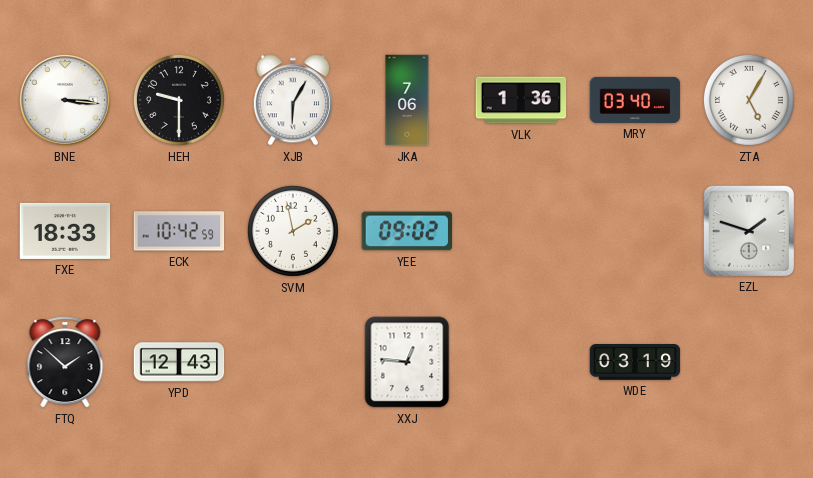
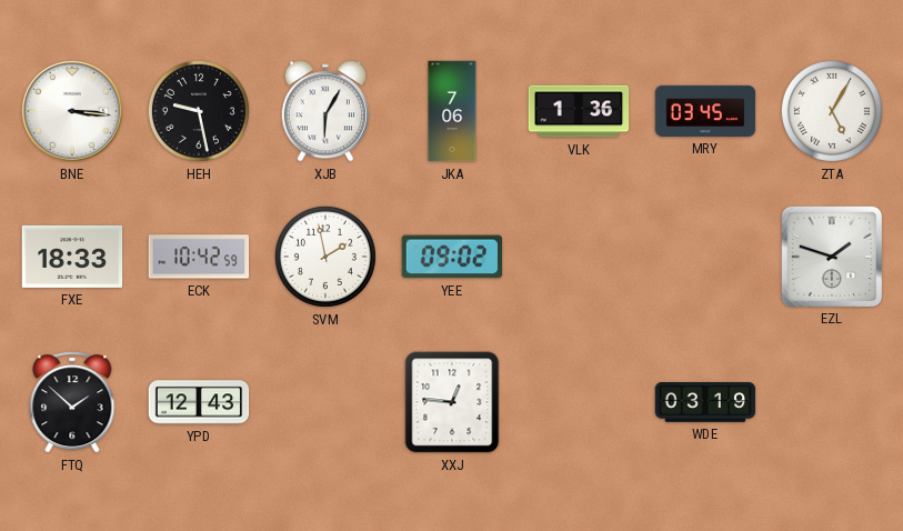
HEH: 9:30 -> 9:28
MRY: 03:40 -> 03:45
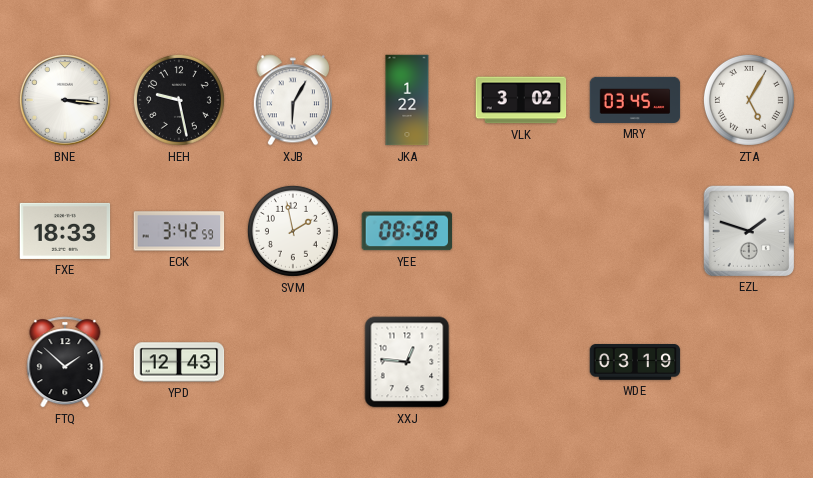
JKA: 7:06 -> 1:22
VLK: 1:36 -> 3:02
ECK: 10:42 -> 3:42
YEE: 09:02 -> 08:58
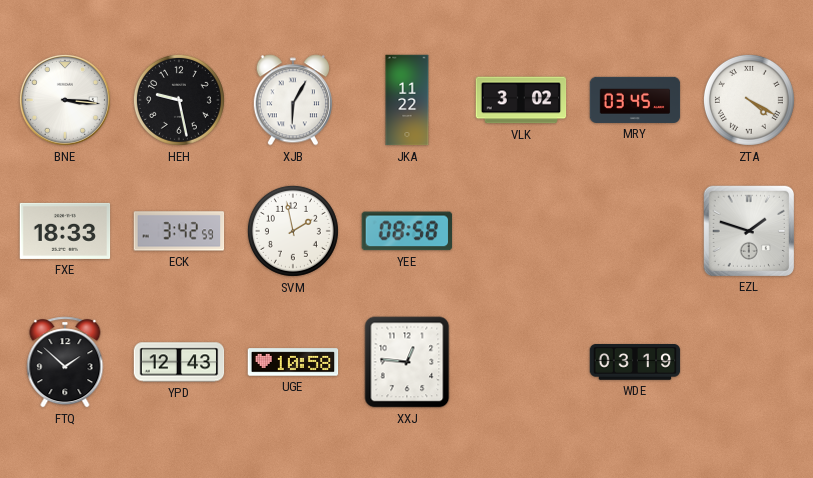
JKA: 1:22 -> 11:22
ZTA: 5:05 -> 4:20
UGE: none -> 10:58
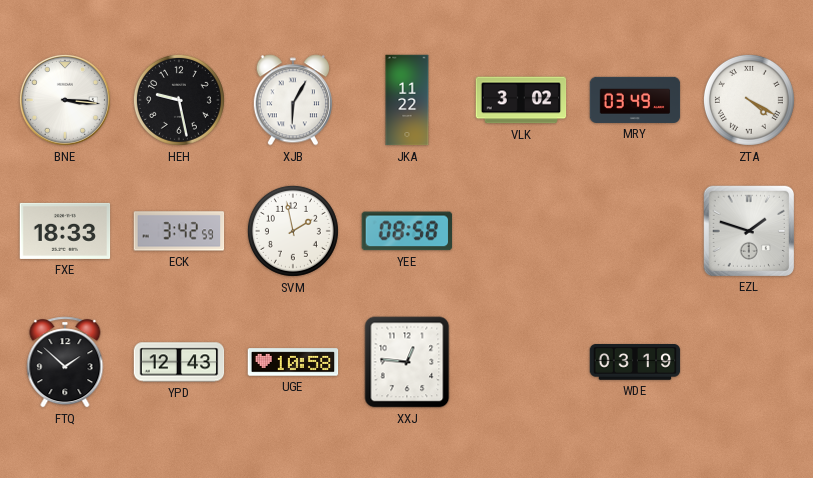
MRY: 03:45 -> 03:49
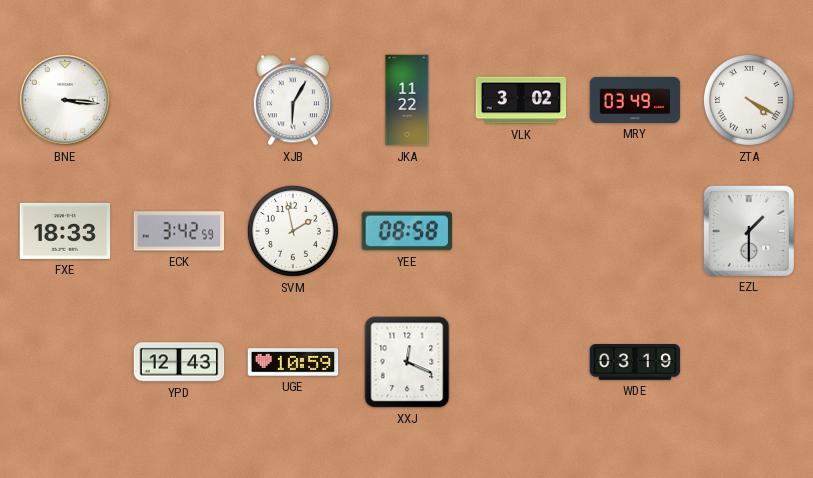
HEH: 9:28 -> none
EZL: 1:48 -> 1:30
FTQ: 1:52 -> none
UGE: 10:58 -> 10:59
XXJ: 12:46 -> 12:19
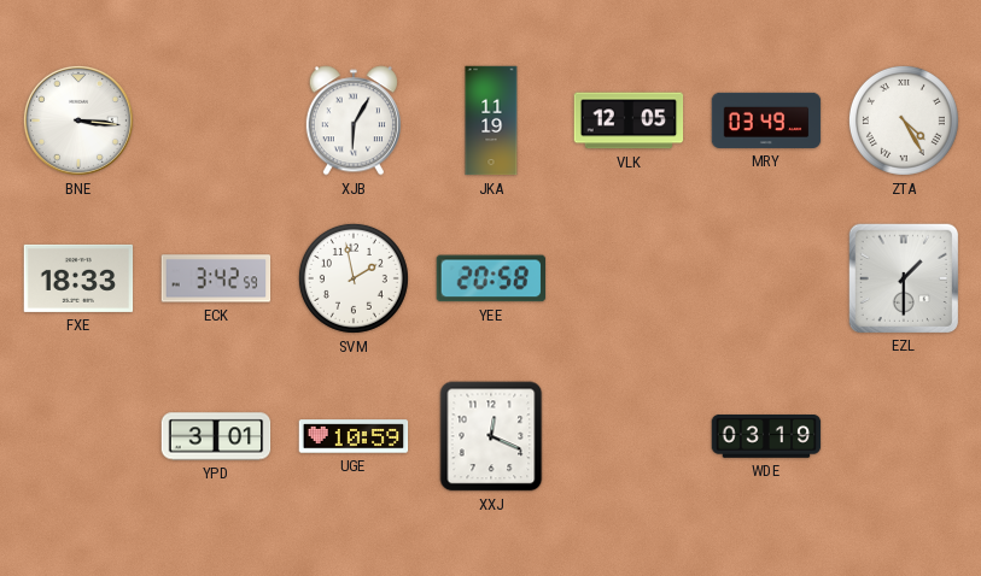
JKA: 11:22 -> 11:19
VLK: 3:02 -> 12:05
ZTA: 4:20 -> 4:25
YEE: 08:58 -> 20:58
YPD: 12:43 -> 3:01
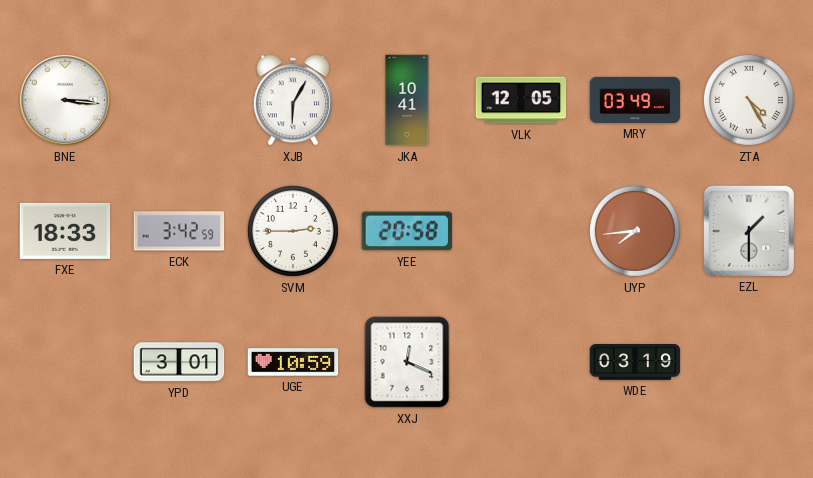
JKA: 11:19 -> 10:41
SVM: 1:58 -> 2:45
UYP: none -> 7:44
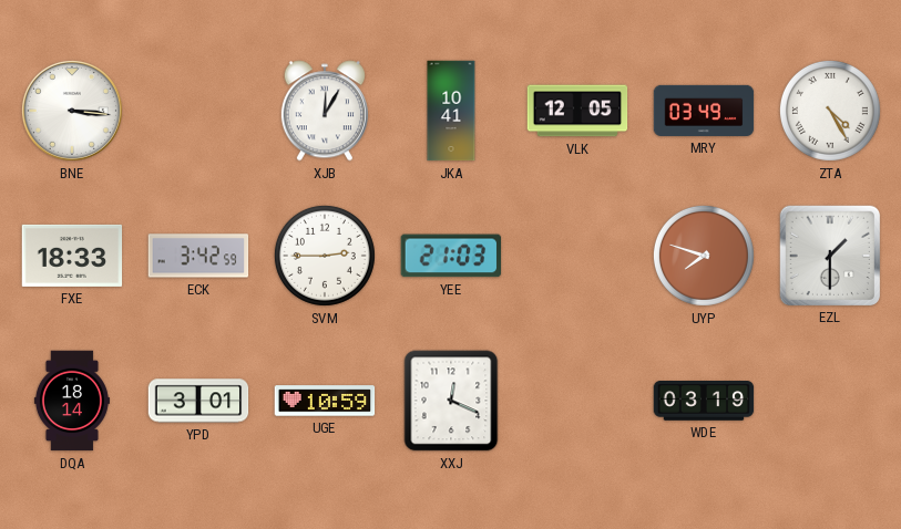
XJB: 6:05 -> 12:05
YEE: 20:58 -> 21:03
UYP: 7:44 -> 7:48
DQA: none -> 18:14
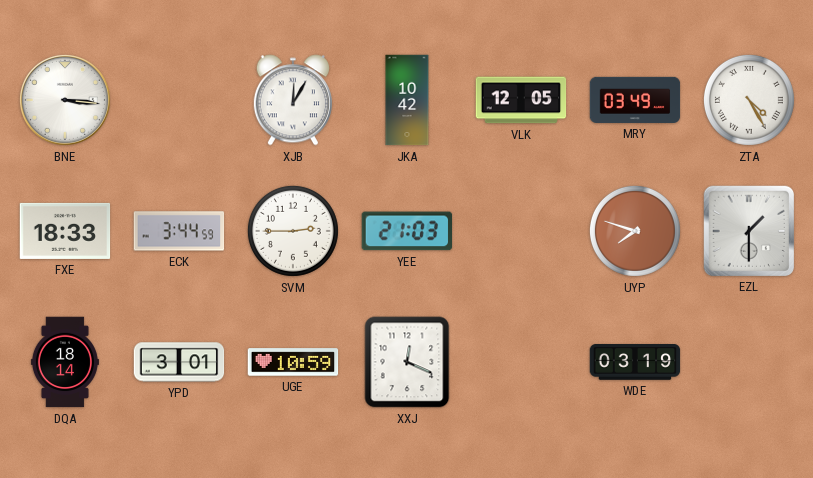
JKA: 10:41 -> 10:42
ECK: 3:42 -> 3:44
